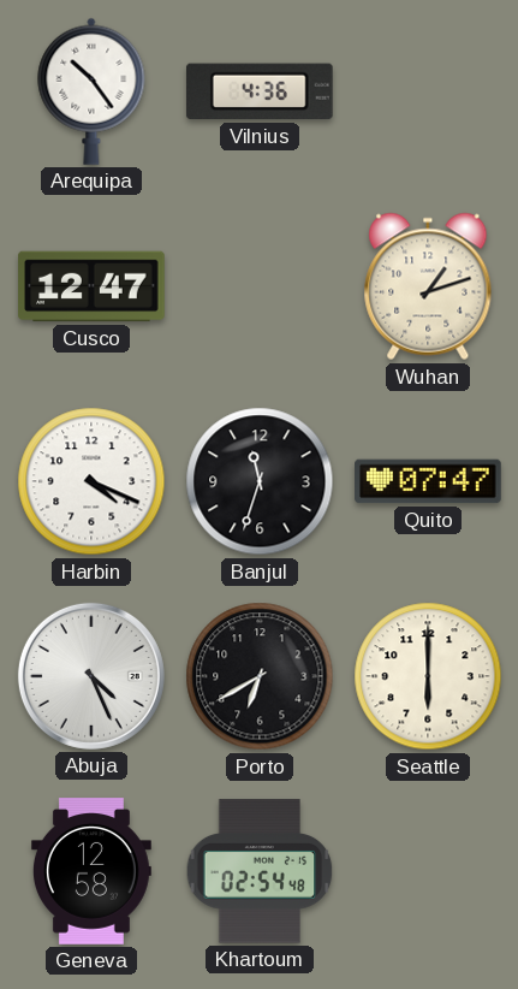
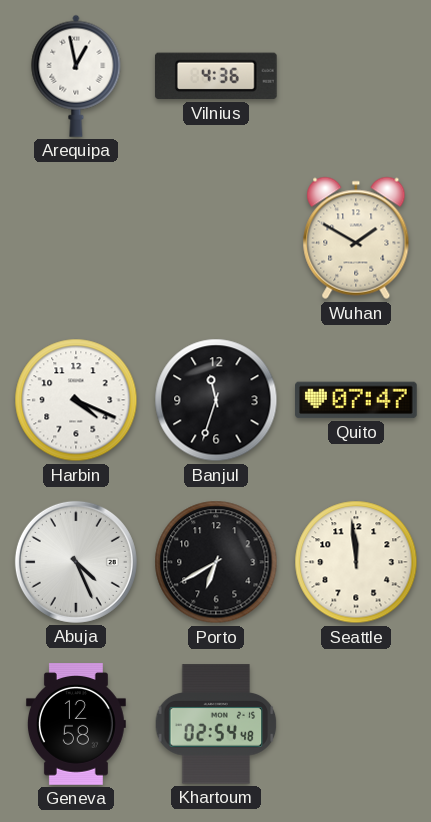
Arequipa: 10:24 -> 12:58
Cusco: 12:47 -> none
Wuhan: 1:12 -> 1:50
Seattle: 6:00 -> 11:59
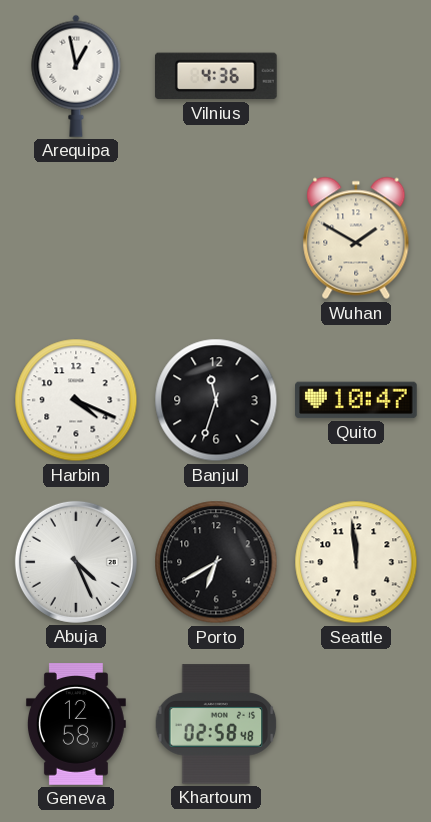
Quito: 07:47 -> 10:47
Khartoum: 02:54 -> 02:58
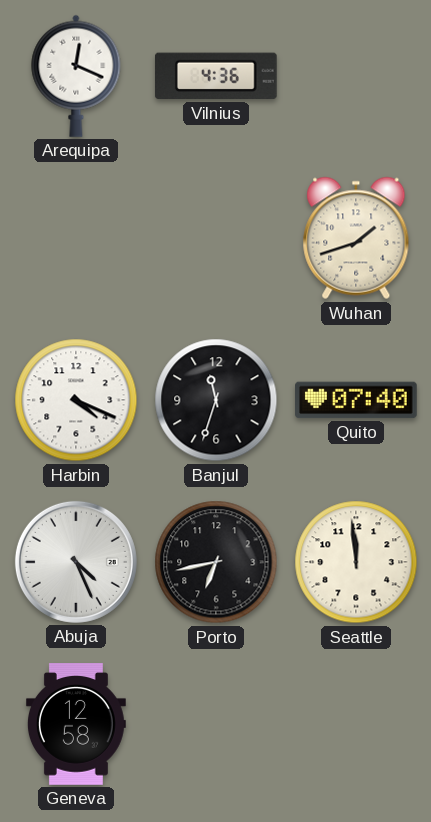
Arequipa: 12:58 -> 12:19
Wuhan: 1:50 -> 1:42
Quito: 10:47 -> 07:40
Porto: 6:40 -> 6:43
Khartoum: 02:58 -> none
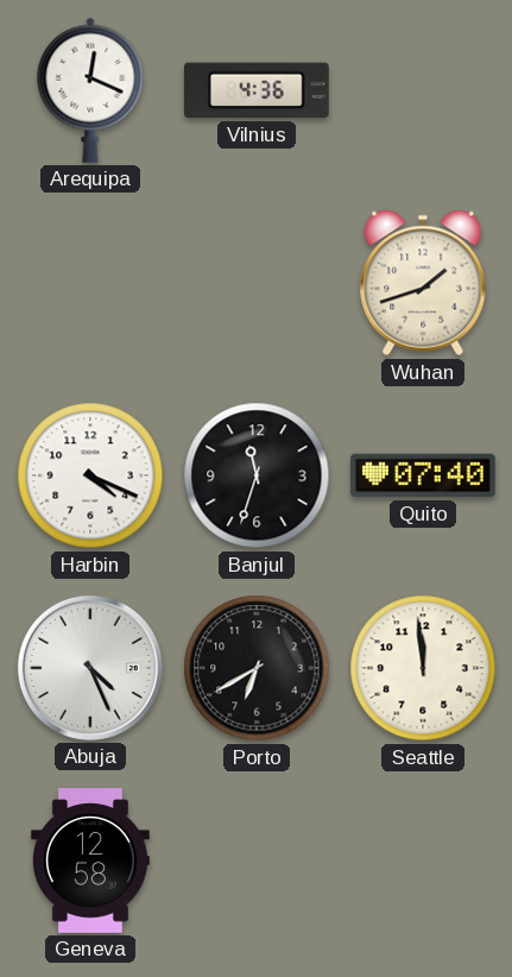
Porto: 6:43 -> 6:40
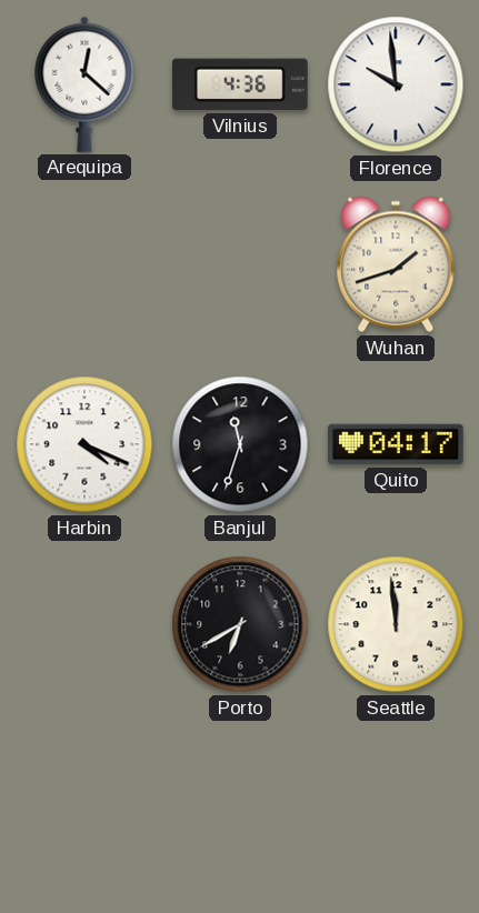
Arequipa: 12:19 -> 12:22
Florence: none -> 9:59
Quito: 07:40 -> 04:17
Abuja: 4:26 -> none
Geneva: 12:58 -> none
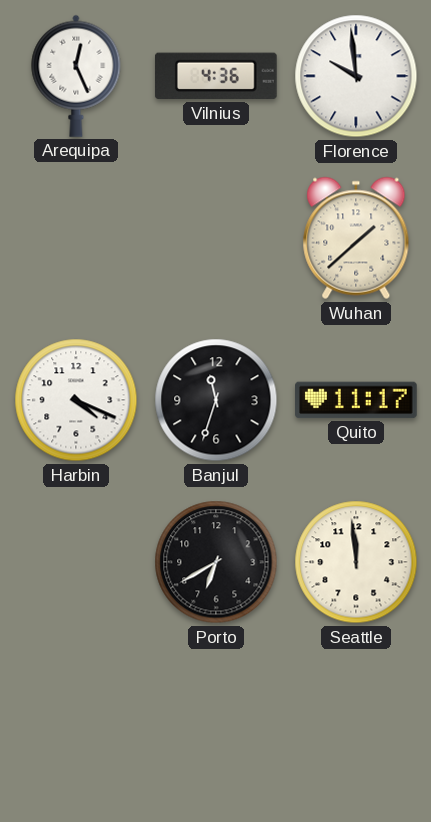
Arequipa: 12:22 -> 12:26
Wuhan: 1:42 -> 1:38
Quito: 04:17 -> 11:17
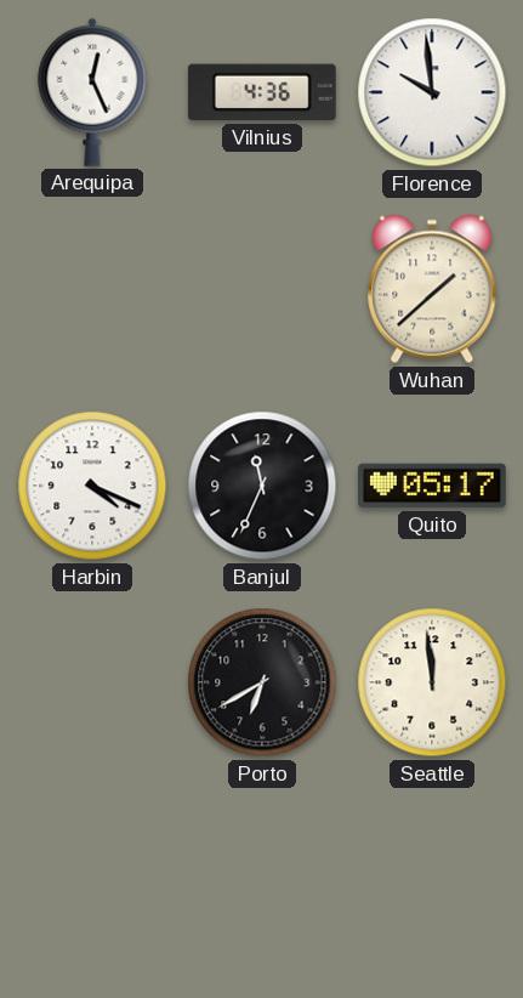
Banjul: 11:33 -> 11:34
Quito: 11:17 -> 05:17
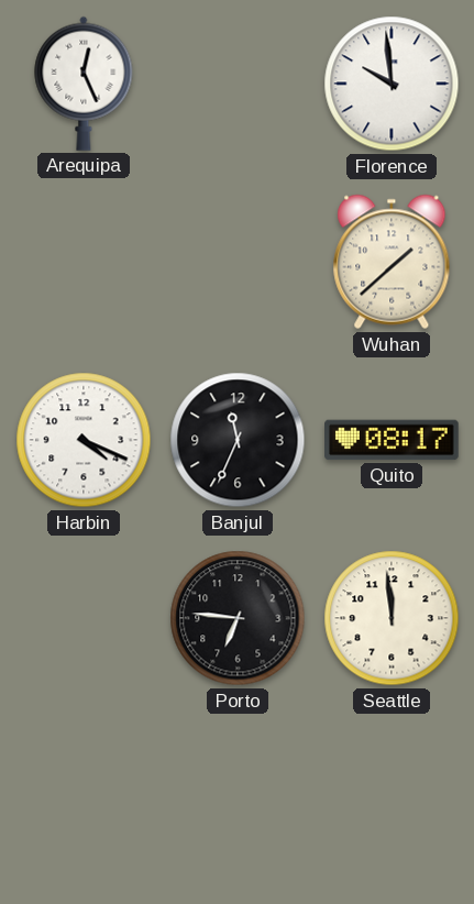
Vilnius: 4:36 -> none
Quito: 05:17 -> 08:17
Porto: 6:40 -> 6:46
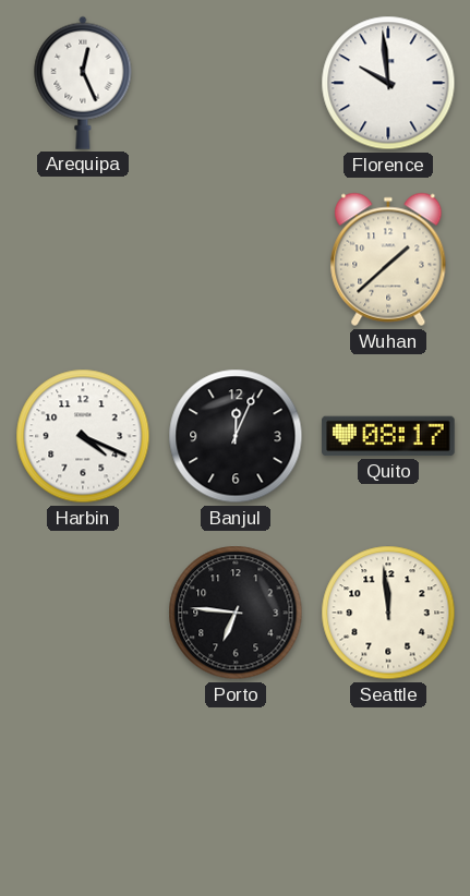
Banjul: 11:34 -> 12:04
